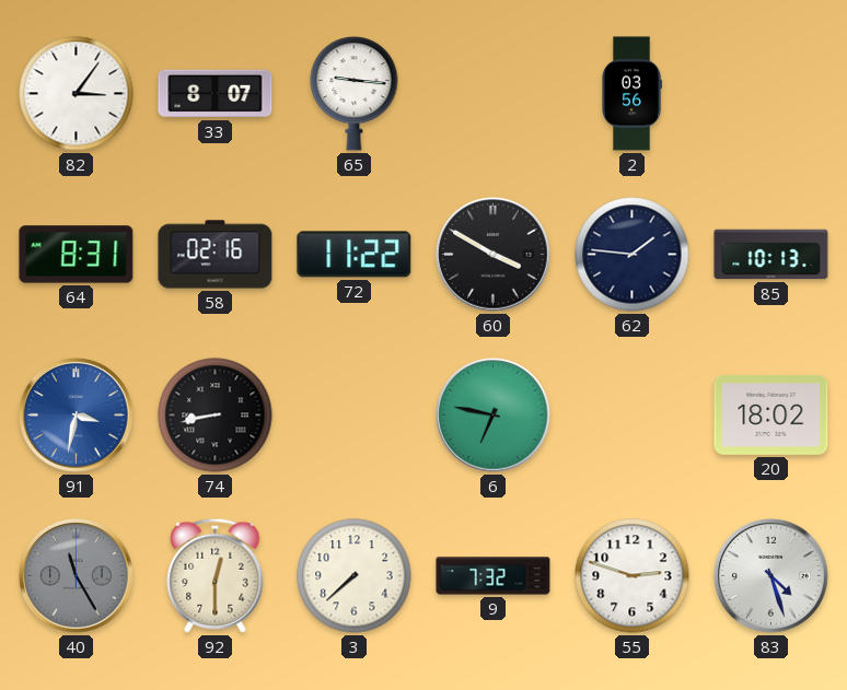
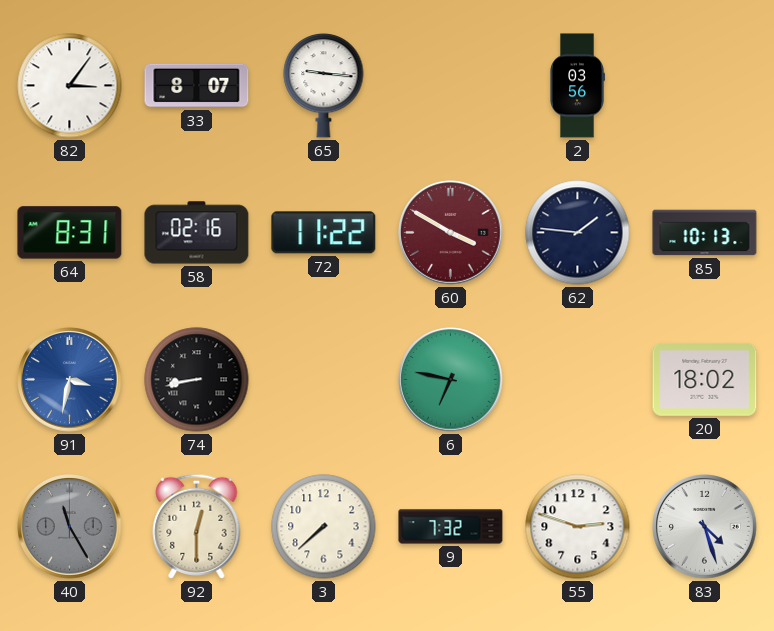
60 dial: black -> burgundy
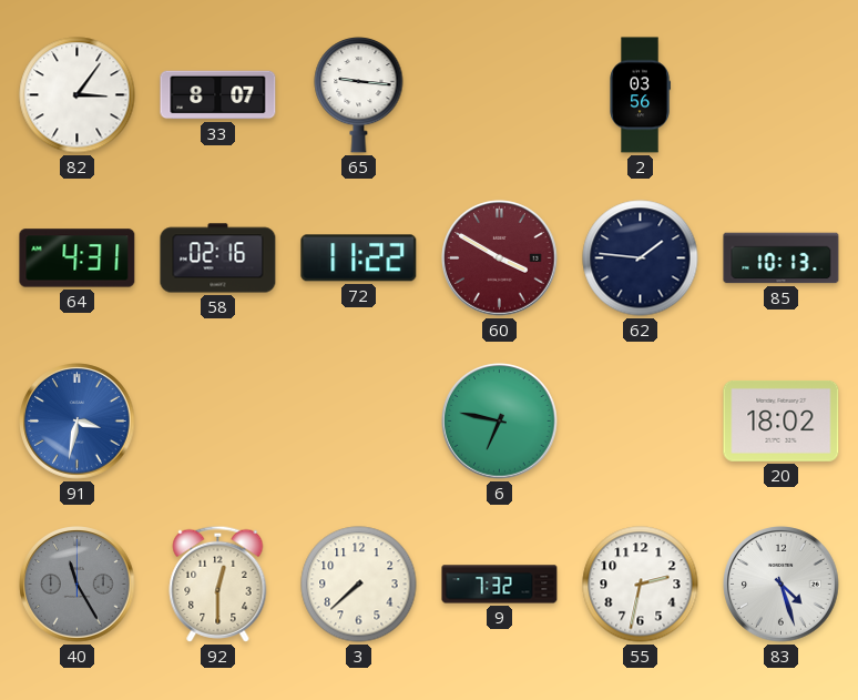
64: 8:31 -> 4:31
74: 8:43 -> none
55: 2:48 -> 2:32
